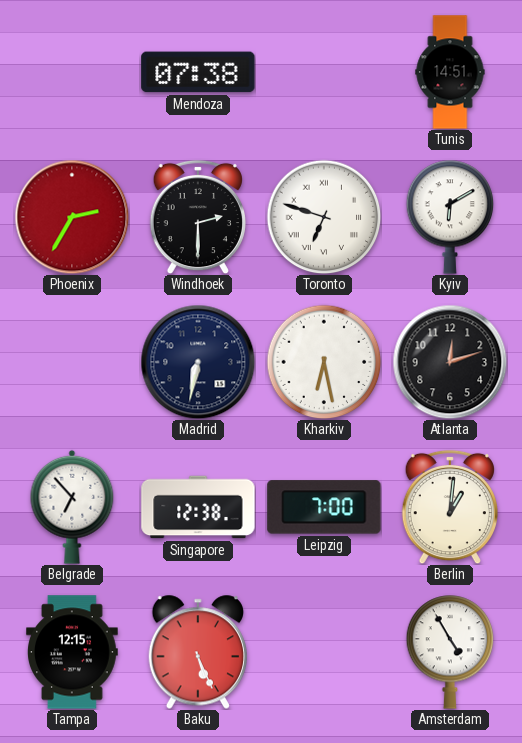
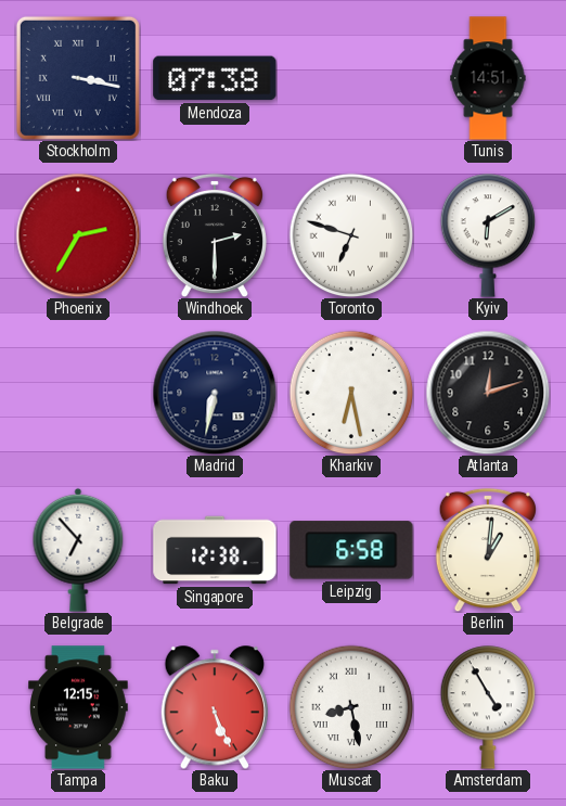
Stockholm: none -> 3:17
Leipzig: 7:00 -> 6:58
Muscat: none -> 8:28
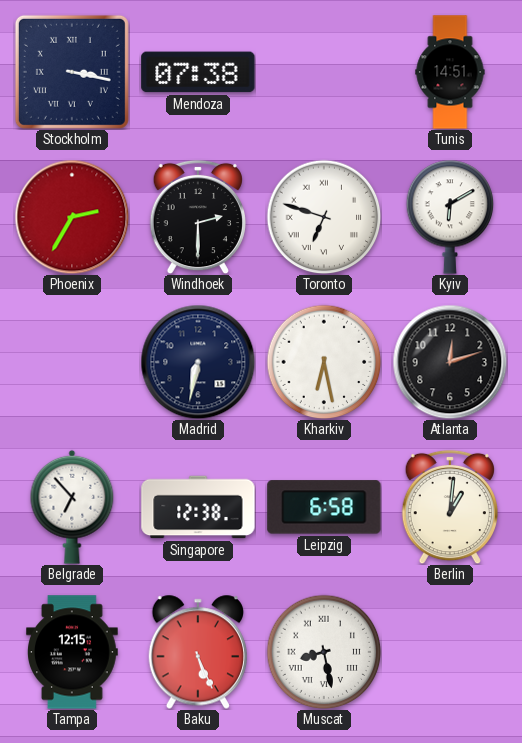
Amsterdam: 4:55 -> none
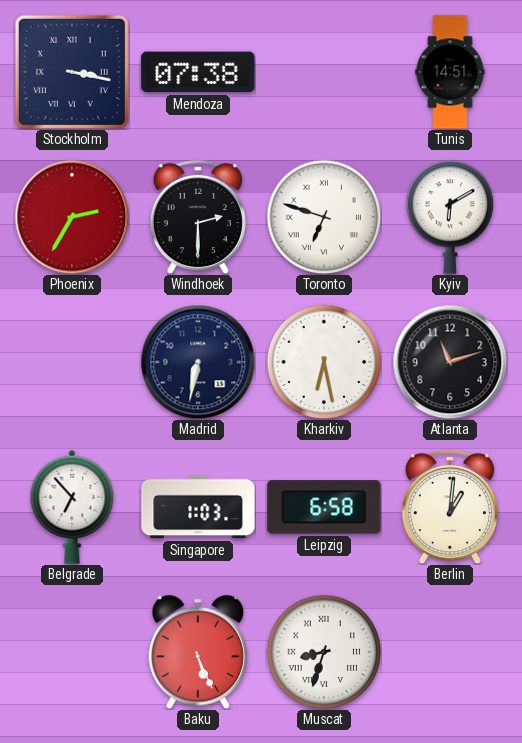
Atlanta: 12:12 -> 11:12
Singapore: 12:38 -> 1:03
Tampa: 12:15 -> none
Muscat: 8:28 -> 8:33
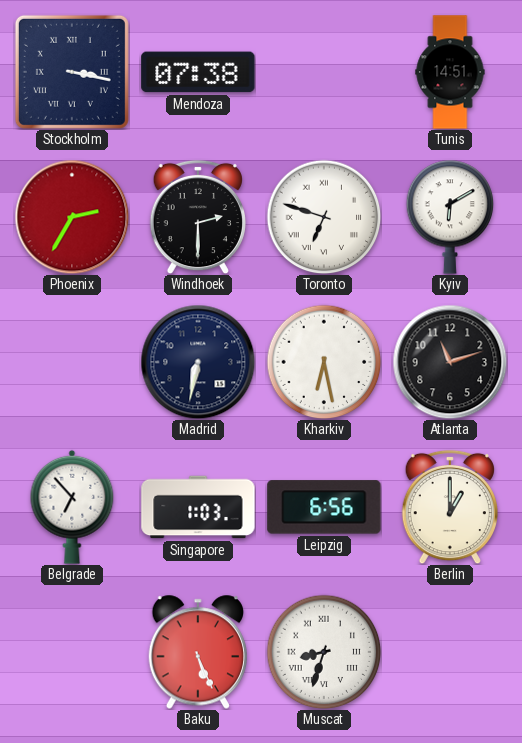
Leipzig: 6:58 -> 6:56
Berlin: 1:01 -> 1:00
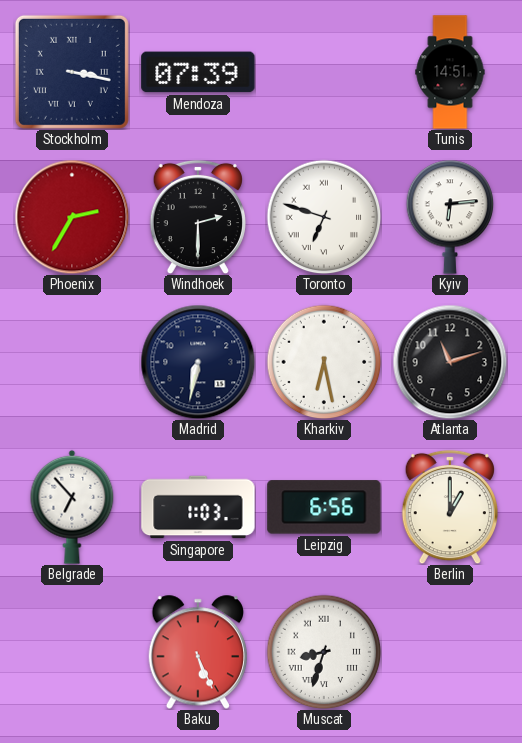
Mendoza: 07:38 -> 07:39
Kyiv: 6:10 -> 6:14
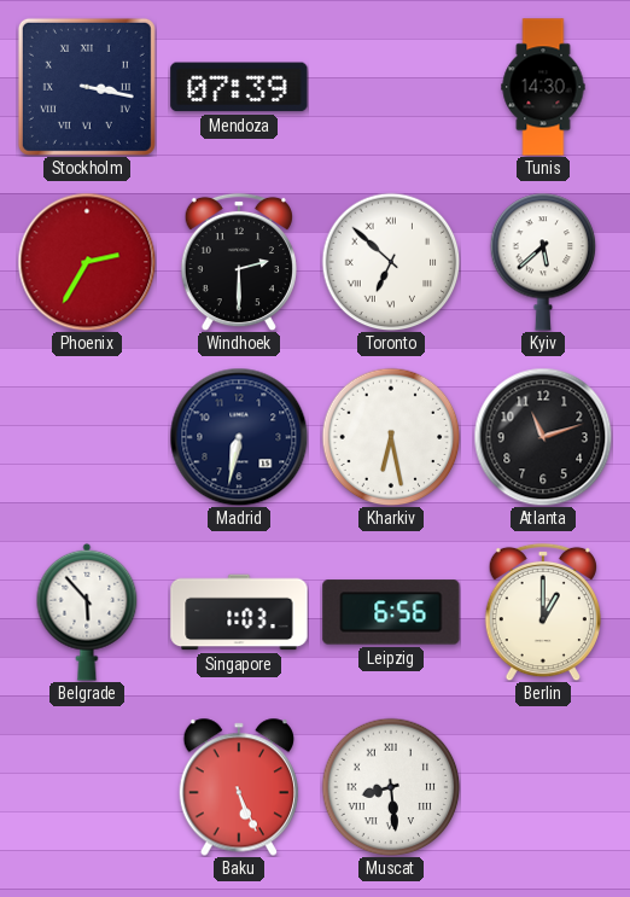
Tunis: 14:51 -> 14:30
Toronto: 6:48 -> 6:52
Kyiv: 6:14 -> 5:38
Belgrade: 6:53 -> 5:53
Muscat: 8:33 -> 8:29
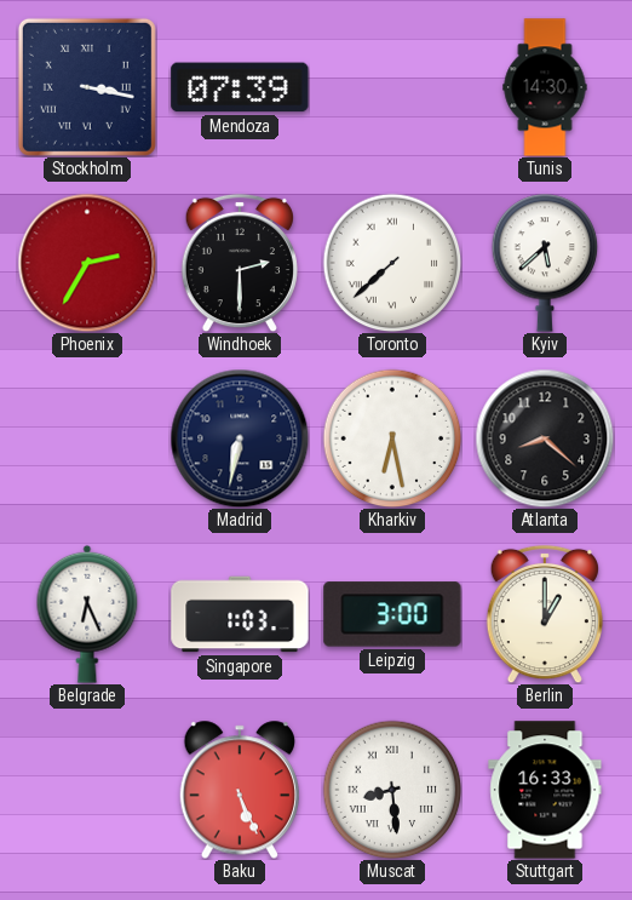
Toronto: 6:52 -> 7:38
Atlanta: 11:12 -> 8:22
Belgrade: 5:53 -> 6:26
Leipzig: 6:56 -> 3:00
Stuttgart: none -> 16:33
